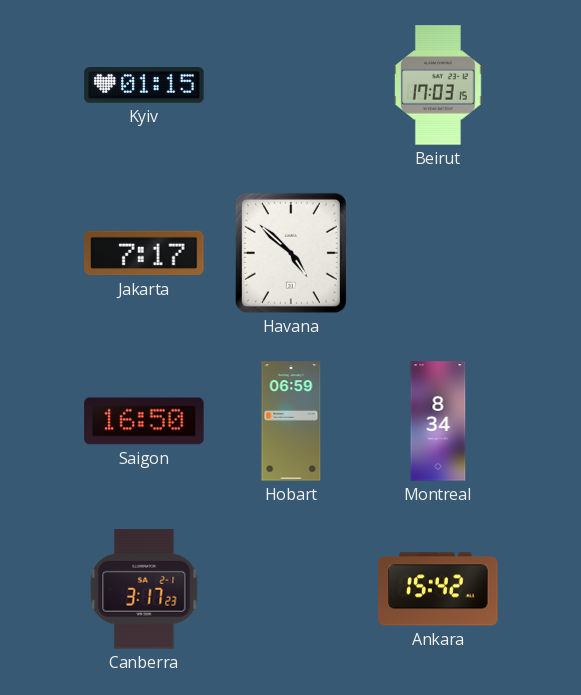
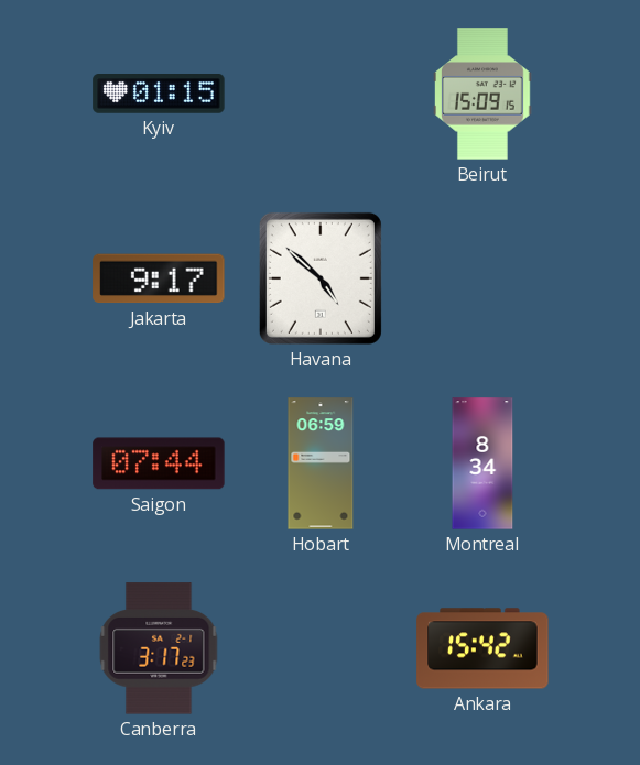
Beirut: 17:03 -> 15:09
Jakarta: 7:17 -> 9:17
Saigon: 16:50 -> 07:44
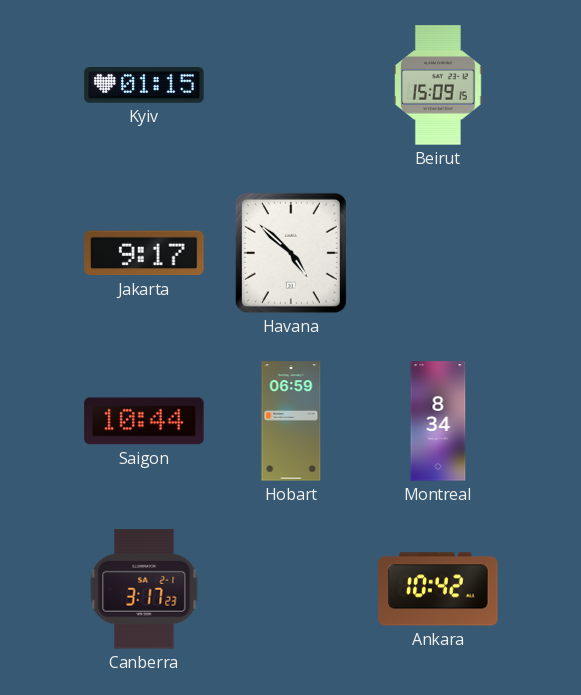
Saigon: 07:44 -> 10:44
Ankara: 15:42 -> 10:42
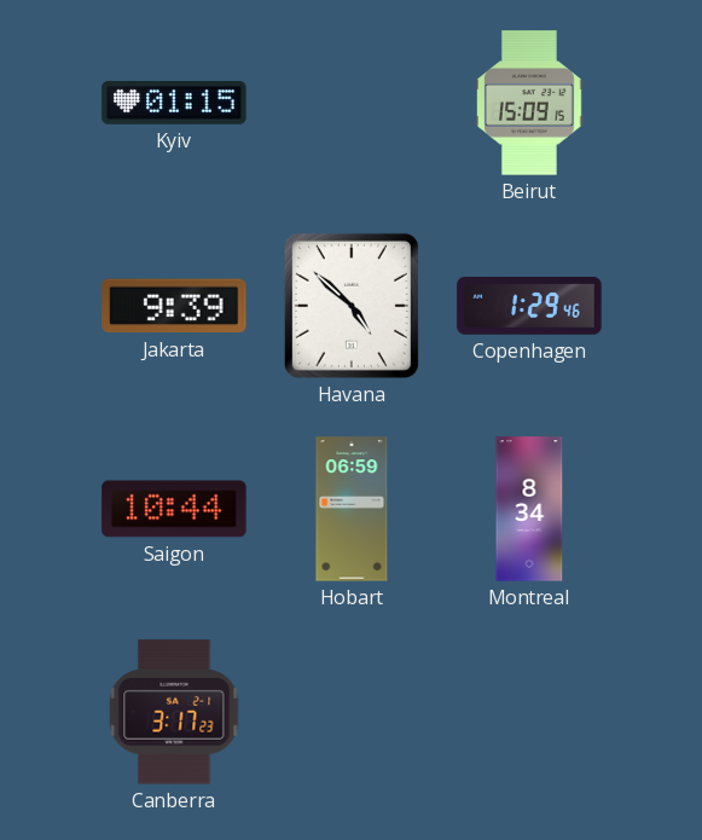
Jakarta: 9:17 -> 9:39
Copenhagen: none -> 1:29
Ankara: 10:42 -> none
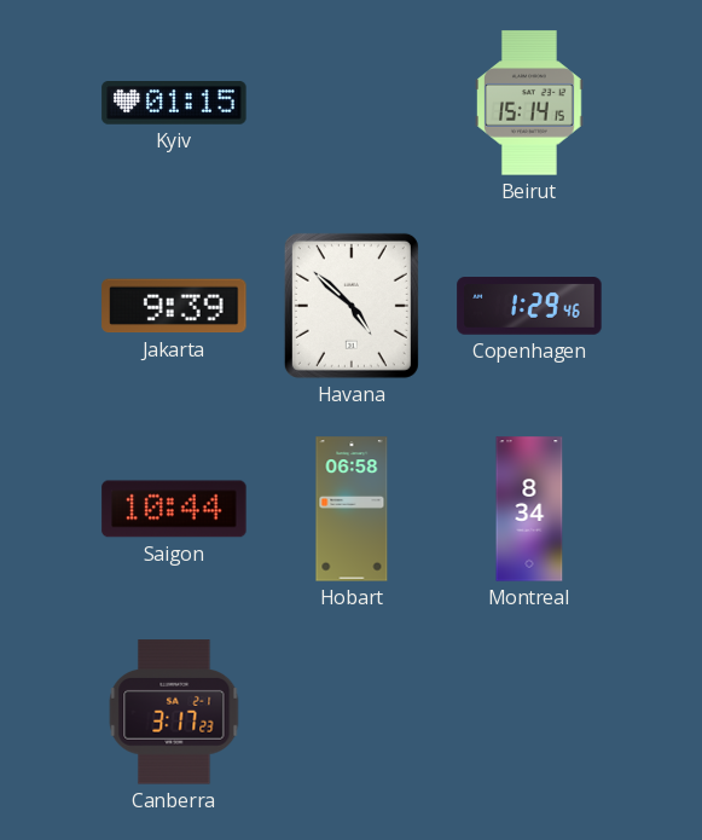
Beirut: 15:09 -> 15:14
Hobart: 06:59 -> 06:58
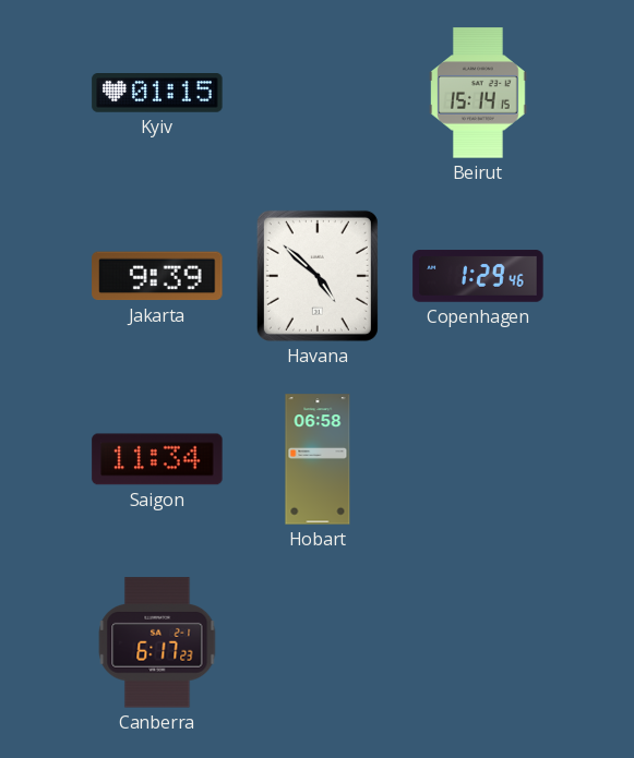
Saigon: 10:44 -> 11:34
Montreal: 8:34 -> none
Canberra: 3:17 -> 6:17
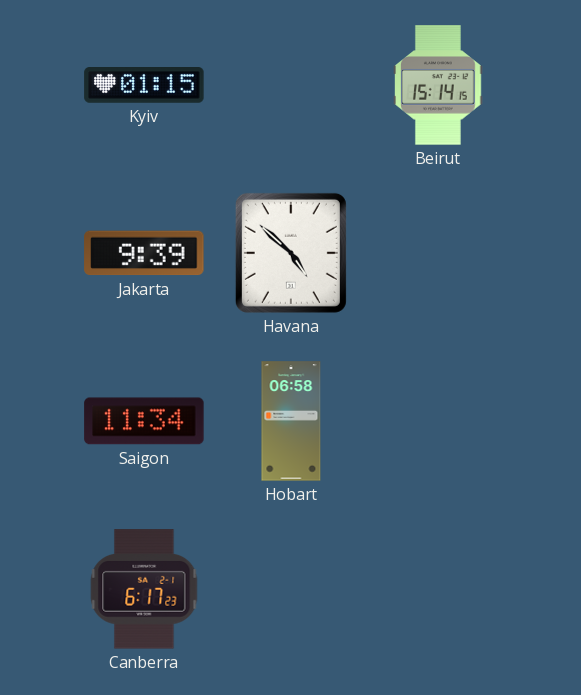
Copenhagen: 1:29 -> none
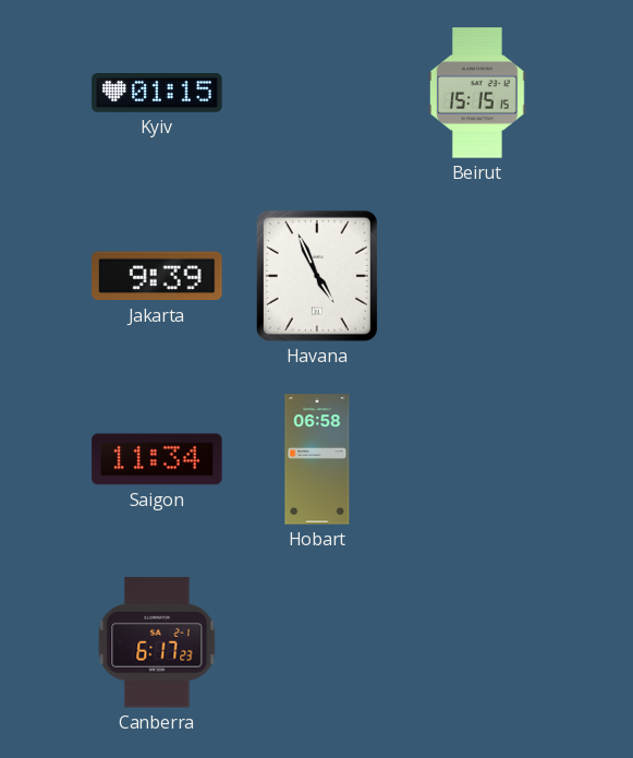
Beirut: 15:14 -> 15:15
Havana: 4:52 -> 4:56
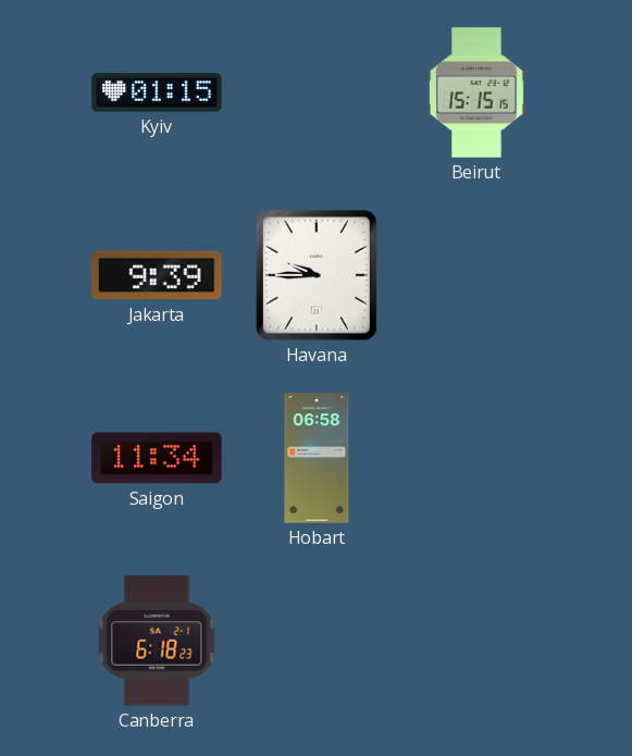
Havana: 4:56 -> 9:45
Canberra: 6:17 -> 6:18
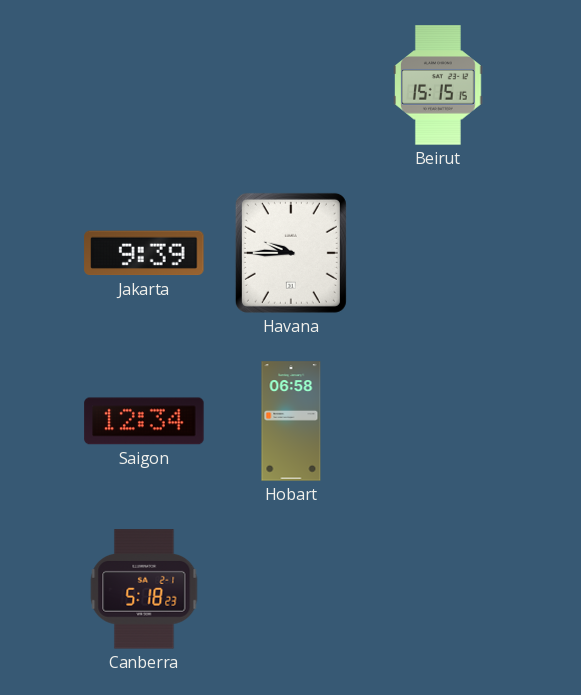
Kyiv: 01:15 -> none
Saigon: 11:34 -> 12:34
Canberra: 6:18 -> 5:18
